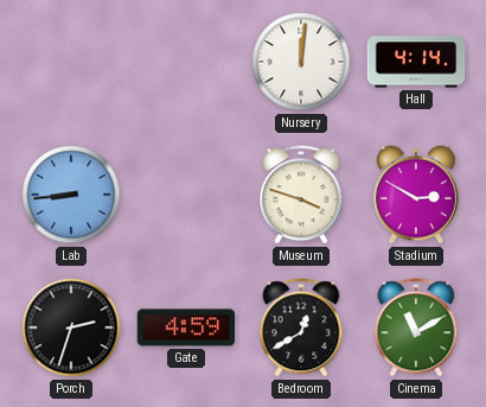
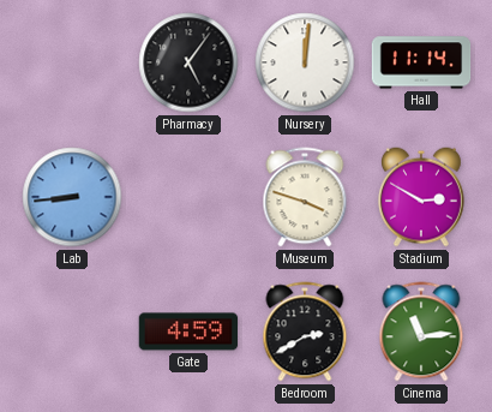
Pharmacy: none -> 5:06
Hall: 4:14 -> 11:14
Porch: 2:33 -> none
Bedroom: 12:40 -> 2:40
Cinema: 11:10 -> 11:14
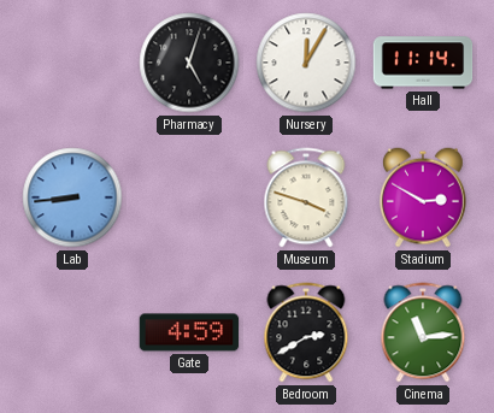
Pharmacy: 5:06 -> 5:03
Nursery: 12:01 -> 12:05
